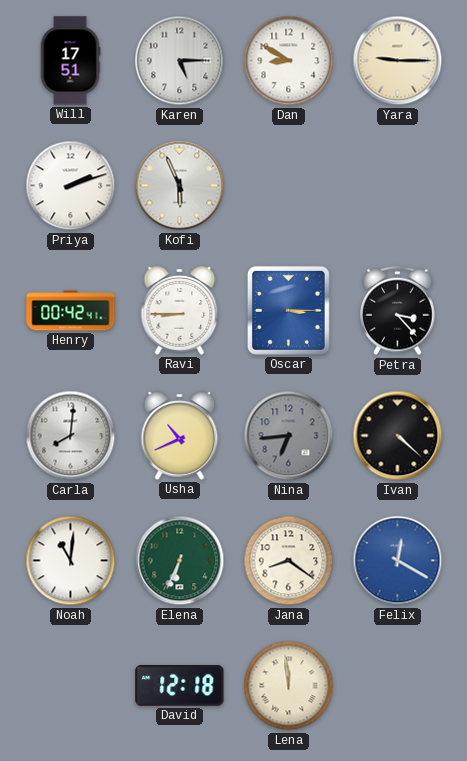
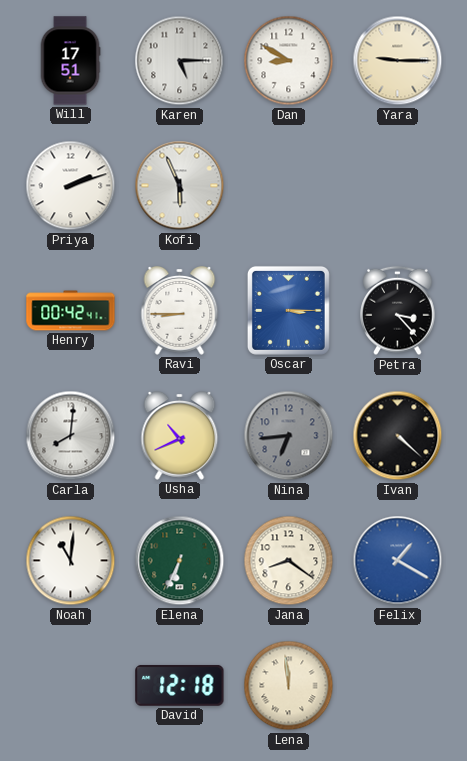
Felix: 12:20 -> 1:20
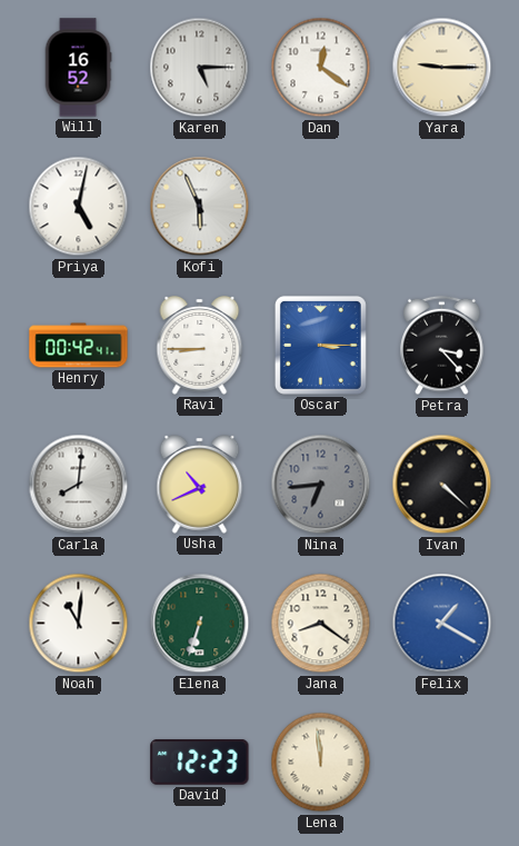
Will: 17:51 -> 16:52
Dan: 8:50 -> 12:21
Priya: 2:12 -> 5:02
Elena: 6:34 -> 6:33
David: 12:18 -> 12:23
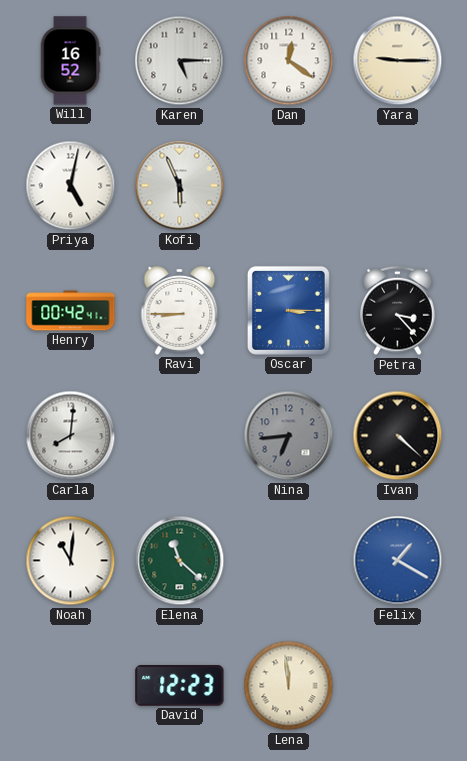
Usha: 10:41 -> none
Elena: 6:33 -> 11:22
Jana: 8:21 -> none
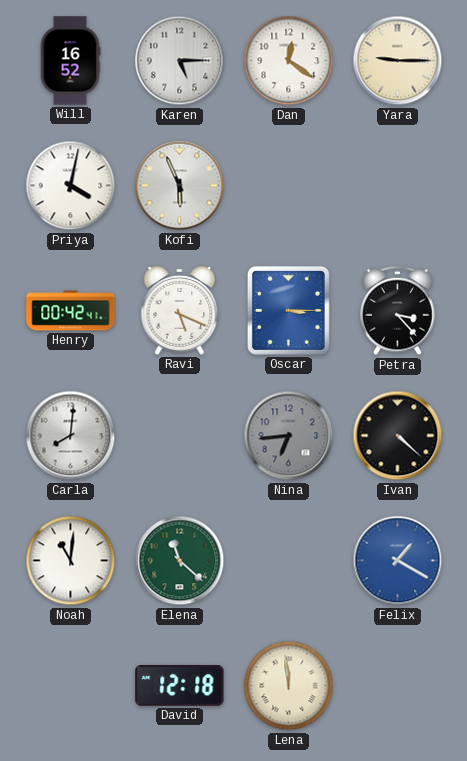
Priya: 5:02 -> 4:02
Ravi: 8:45 -> 5:19
David: 12:23 -> 12:18
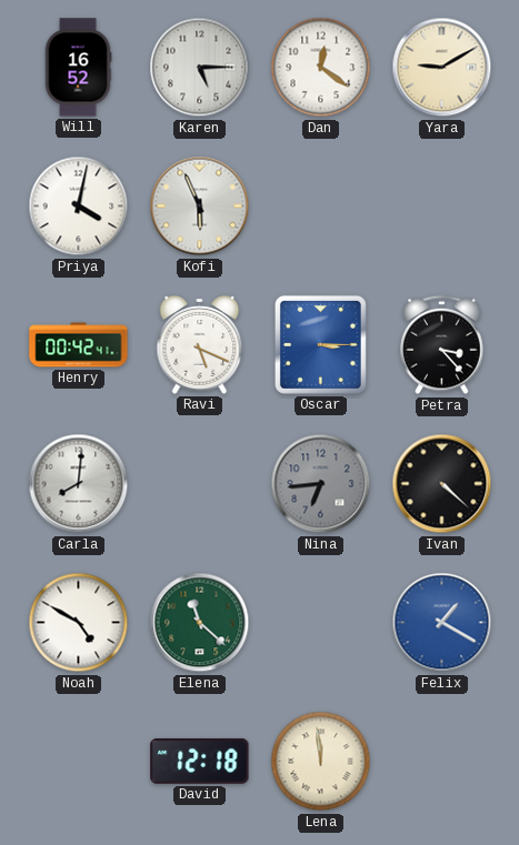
Yara: 9:15 -> 9:10
Noah: 11:01 -> 4:50
